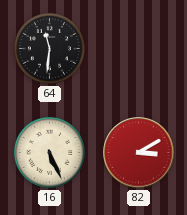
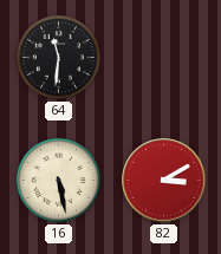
16: 5:26 -> 5:28
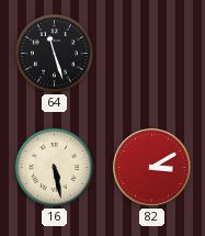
64: 11:31 -> 11:27
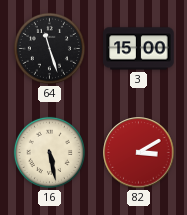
3: none -> 15:00
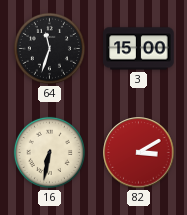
64: 11:27 -> 11:33
16: 5:28 -> 6:32
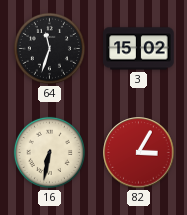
3: 15:00 -> 15:02
82: 3:10 -> 3:05
